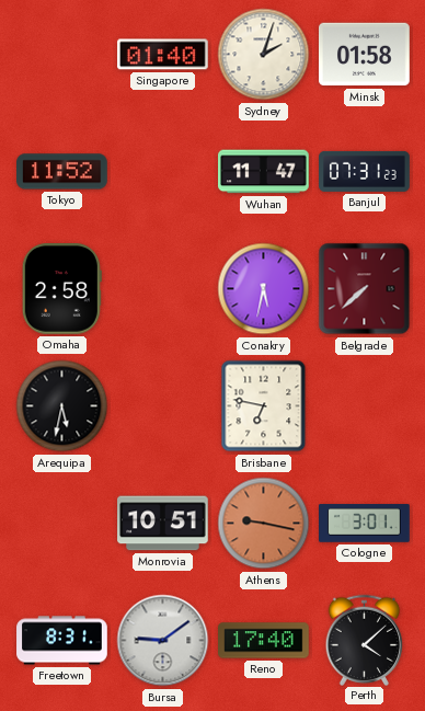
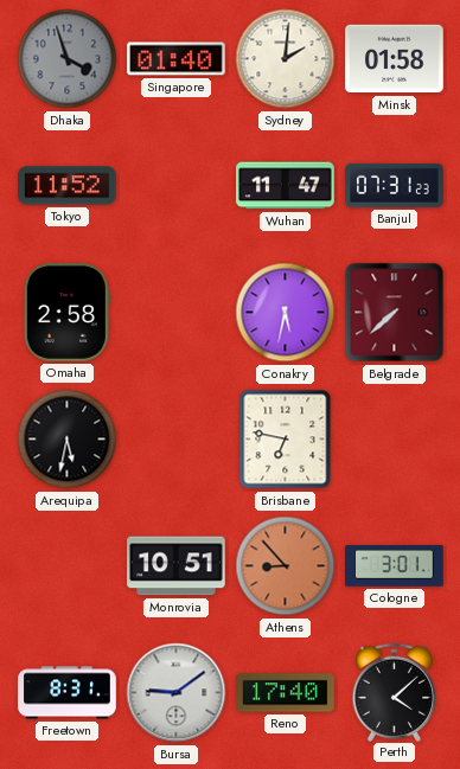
Dhaka: none -> 3:57
Sydney: 2:03 -> 2:01
Athens: 9:17 -> 8:53
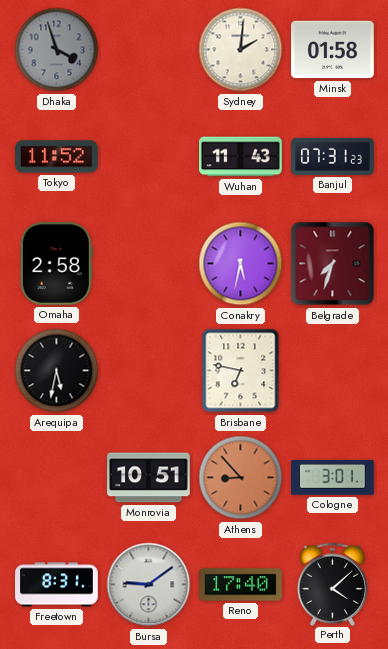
Singapore: 01:40 -> none
Wuhan: 11:47 -> 11:43
Belgrade: 7:38 -> 7:33
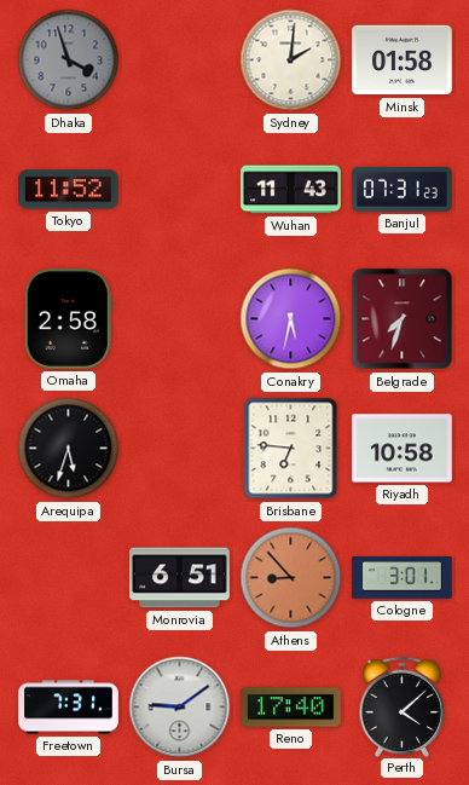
Arequipa: 5:32 -> 5:33
Brisbane: 6:47 -> 6:46
Riyadh: none -> 10:58
Monrovia: 10:51 -> 6:51
Freetown: 8:31 -> 7:31
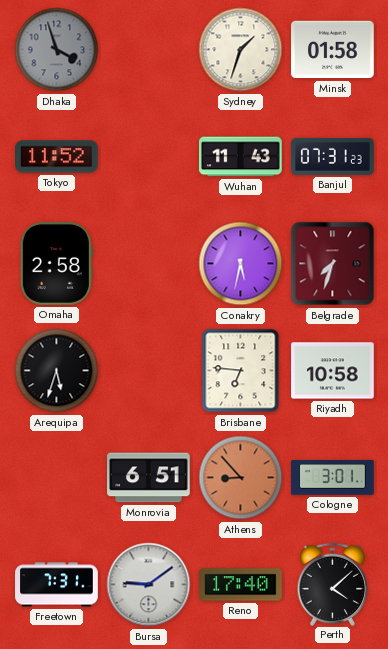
Sydney: 2:01 -> 1:33
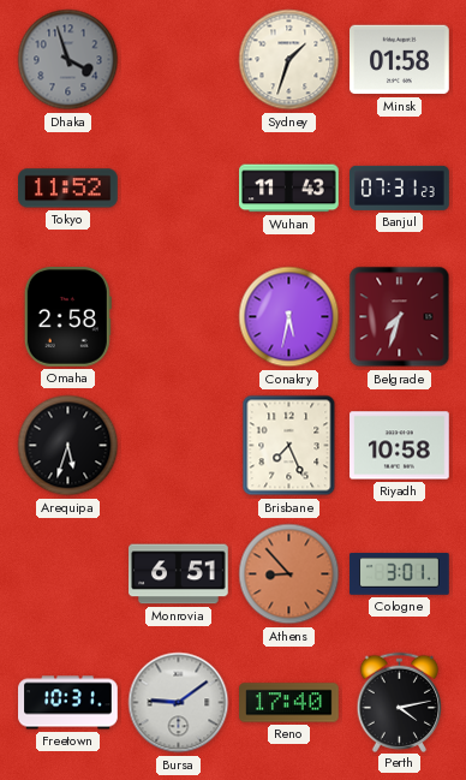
Brisbane: 6:46 -> 7:26
Freetown: 7:31 -> 10:31
Perth: 4:08 -> 4:13
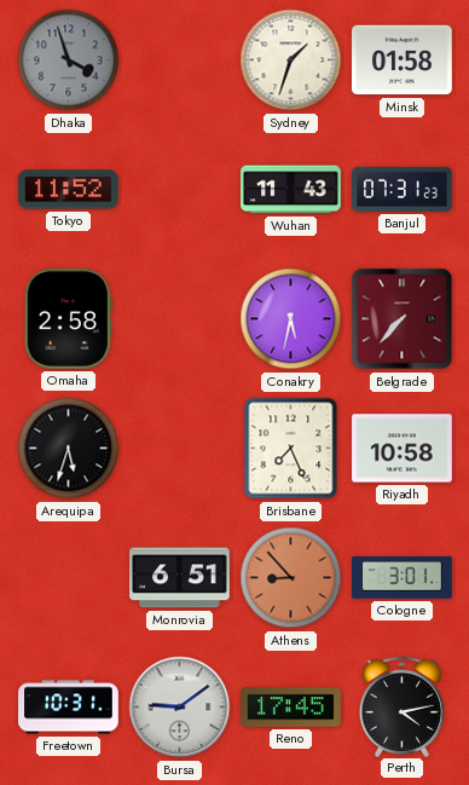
Belgrade: 7:33 -> 7:37
Reno: 17:40 -> 17:45
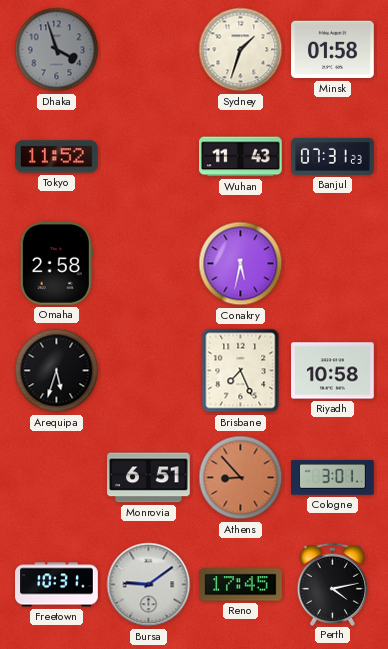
Belgrade: 7:37 -> none
